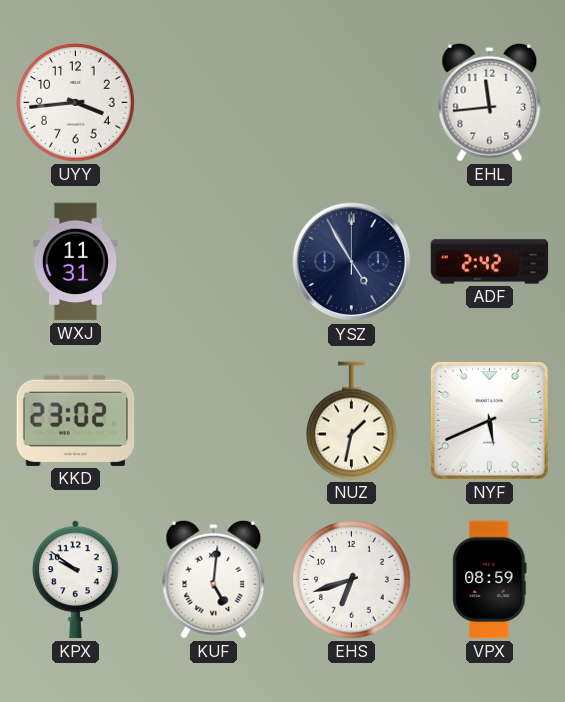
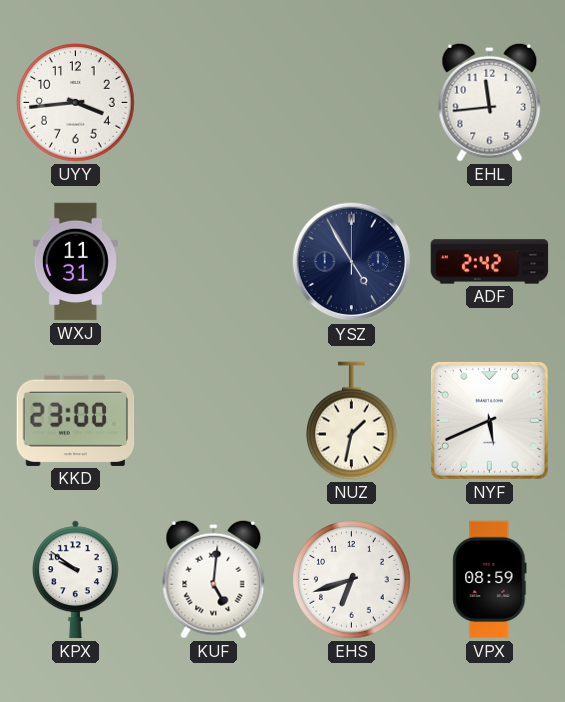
KKD: 23:02 -> 23:00
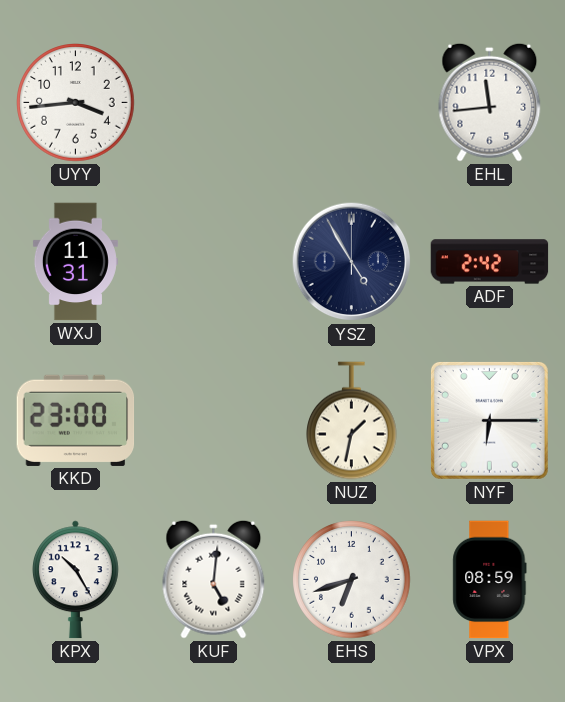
NYF: 5:41 -> 6:15
KPX: 9:51 -> 10:25
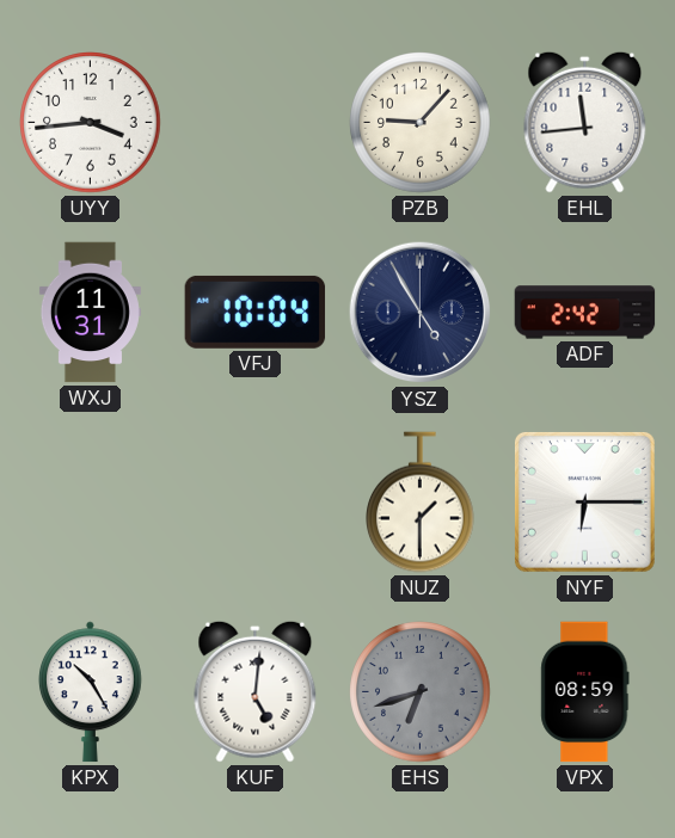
PZB: none -> 9:07
VFJ: none -> 10:04
KKD: 23:00 -> none
NUZ: 1:32 -> 1:30
EHS dial: white -> grey
